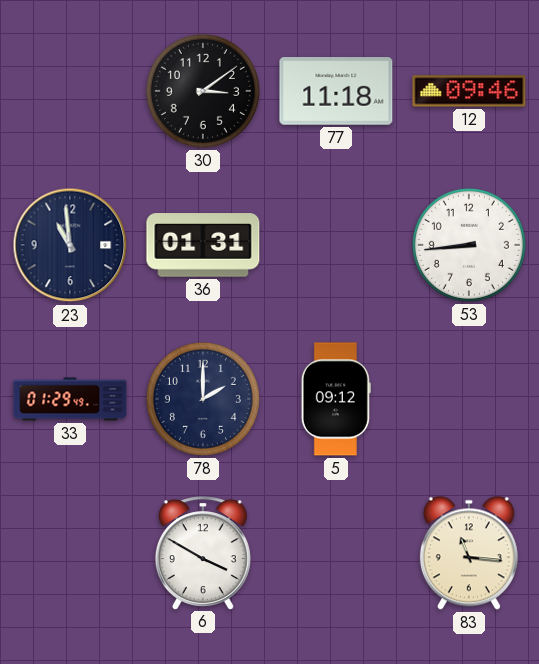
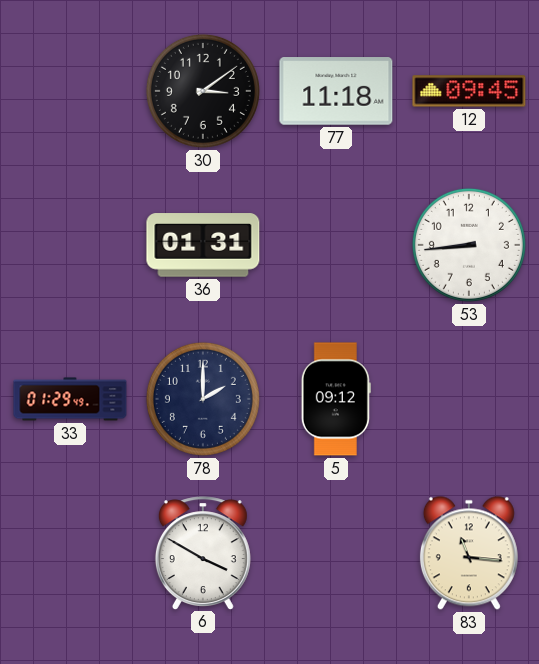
12: 09:46 -> 09:45
23: 10:59 -> none
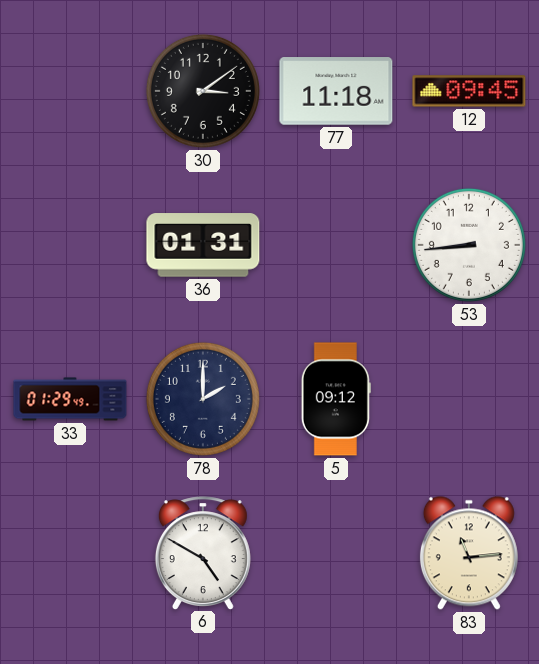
6: 3:50 -> 4:50
83: 11:16 -> 11:14
